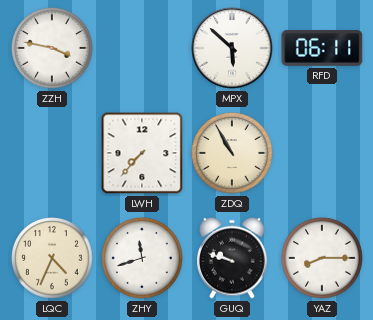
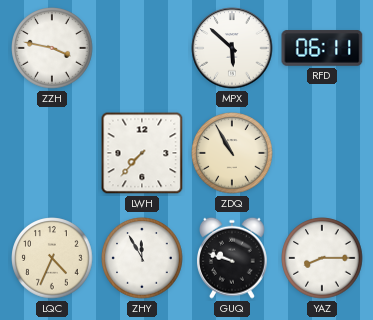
ZHY: 11:42 -> 11:55
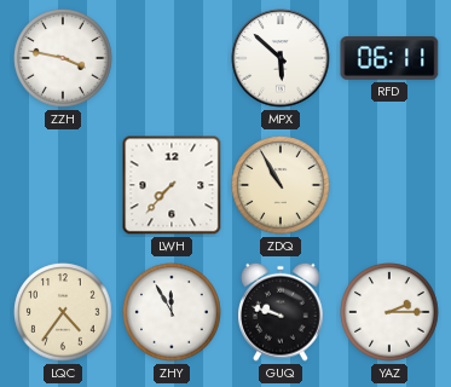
LQC: 4:34 -> 4:36
YAZ: 8:15 -> 2:15
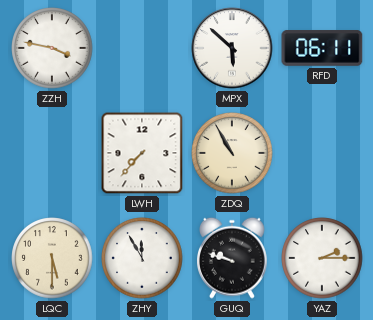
LQC: 4:36 -> 5:30
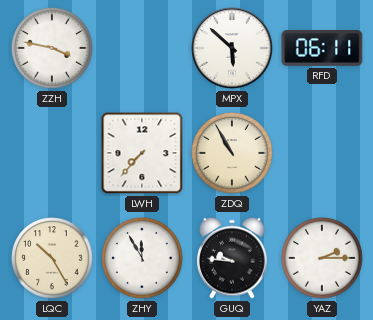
LQC: 5:30 -> 10:25
GUQ: 9:48 -> 9:46
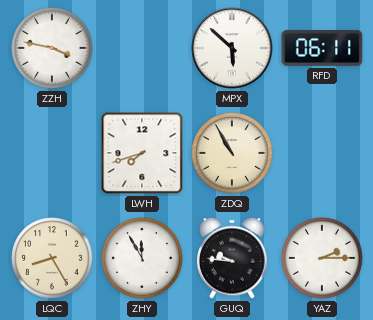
LWH: 7:37 -> 7:42
LQC: 10:25 -> 8:25
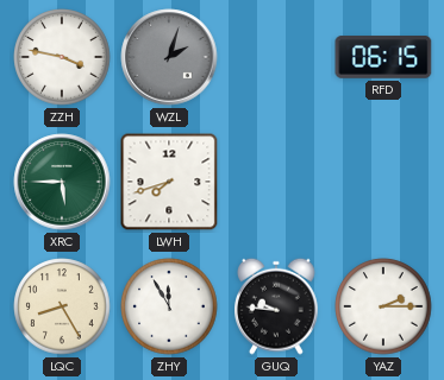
WZL: none -> 2:03
MPX: 5:52 -> none
RFD: 06:11 -> 06:15
XRC: none -> 5:45
ZDQ: 10:55 -> none
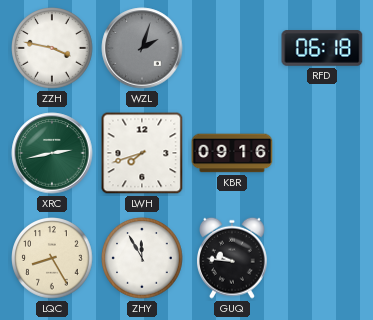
RFD: 06:15 -> 06:18
XRC: 5:45 -> 2:43
KBR: none -> 09:16
YAZ: 2:15 -> none
